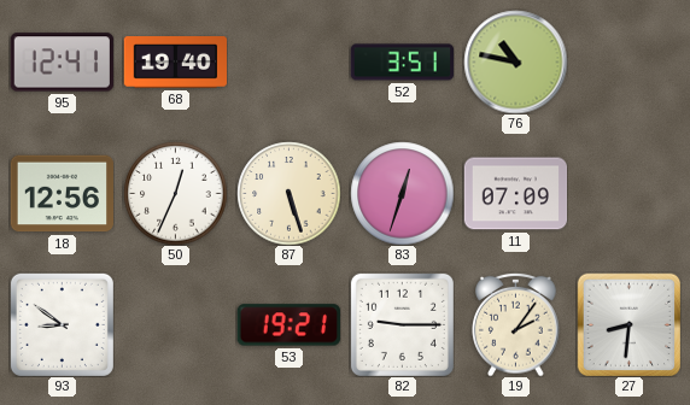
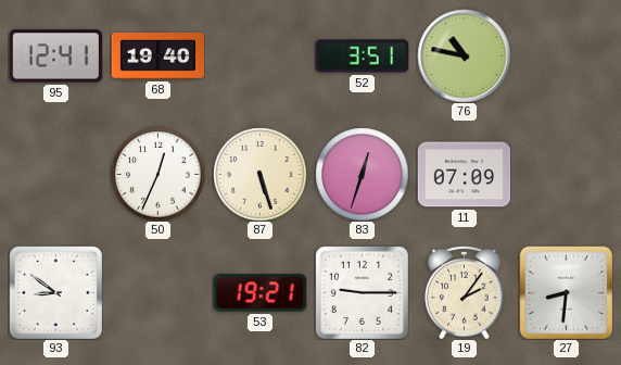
18: 12:56 -> none
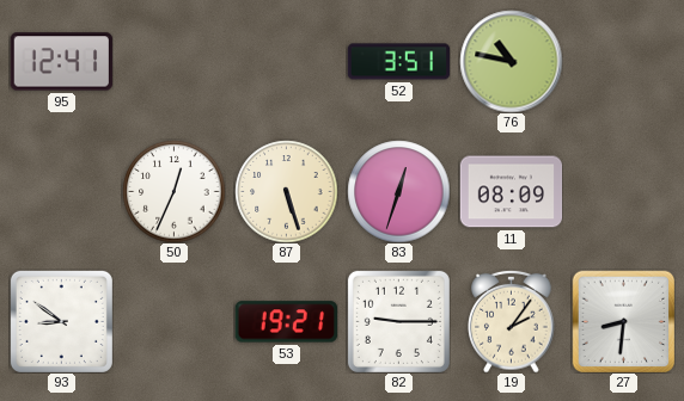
68: 19:40 -> none
11: 07:09 -> 08:09
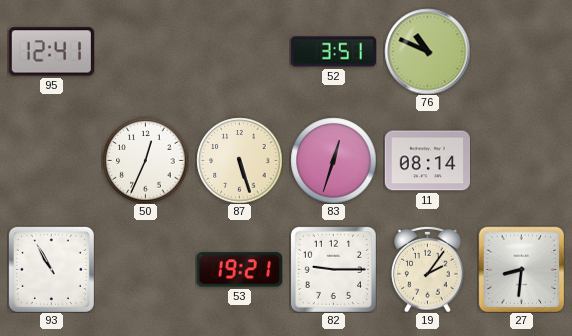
76: 10:47 -> 10:49
11: 08:09 -> 08:14
93: 8:51 -> 10:55
